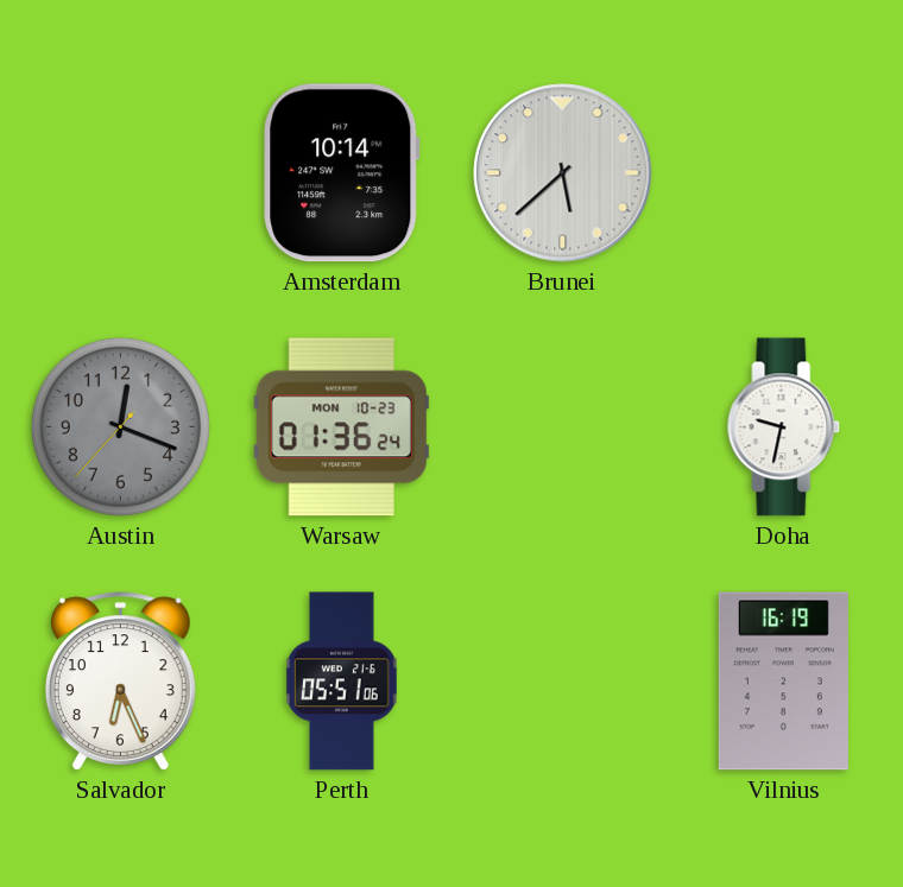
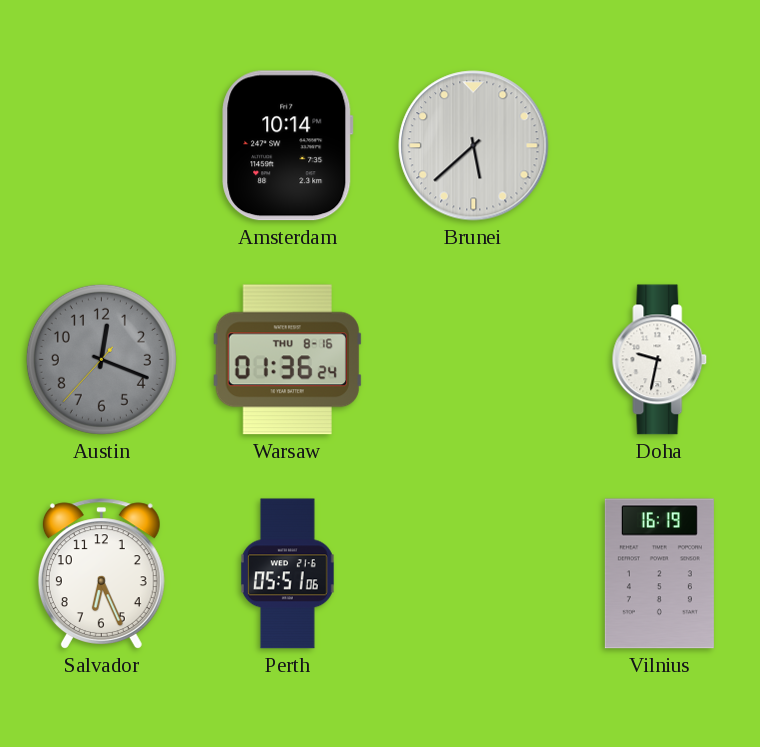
Warsaw date: MON 10-23 -> THU 8-16
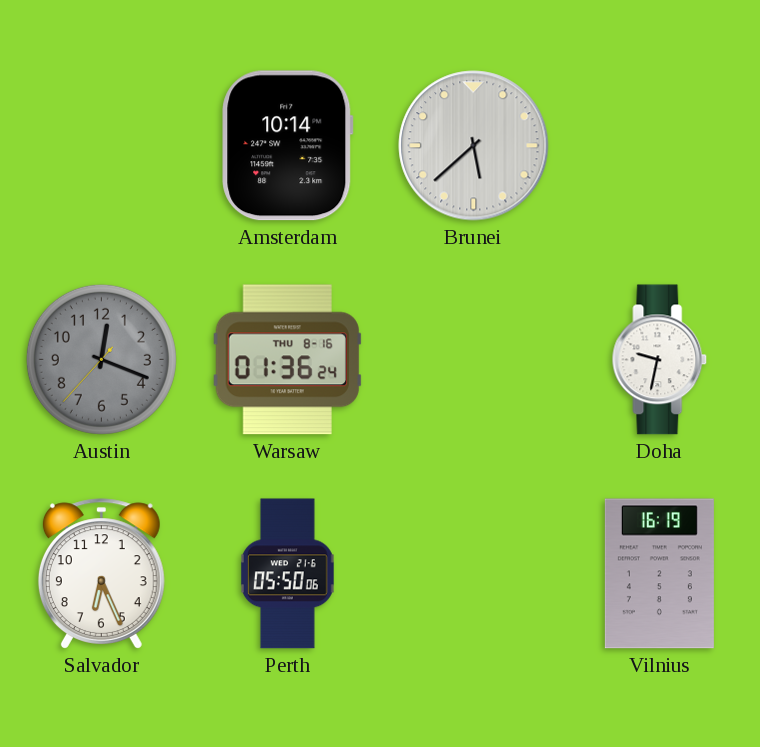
Perth: 05:51 -> 05:50
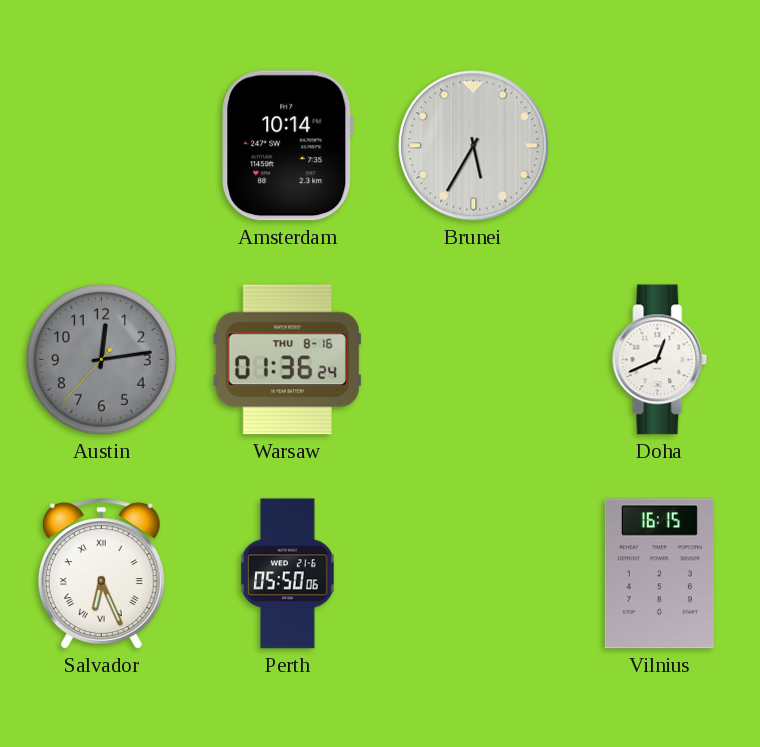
Brunei: 5:38 -> 5:35
Austin: 12:18 -> 12:13
Doha: 9:32 -> 12:41
Salvador numerals: Arabic -> Roman
Vilnius: 16:19 -> 16:15
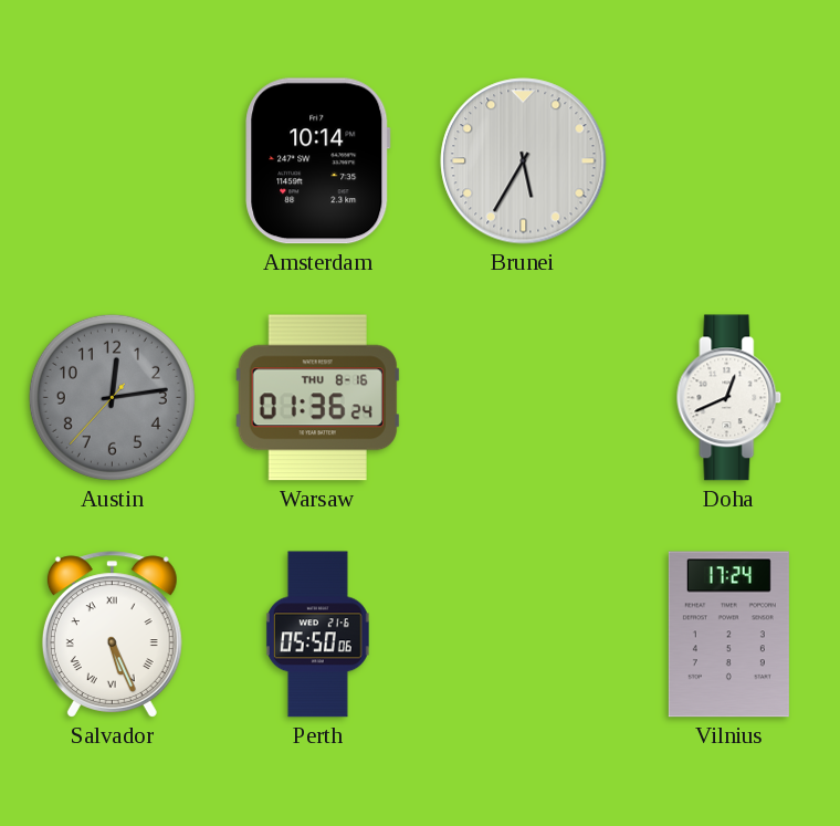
Salvador: 6:26 -> 5:26
Vilnius: 16:15 -> 17:24
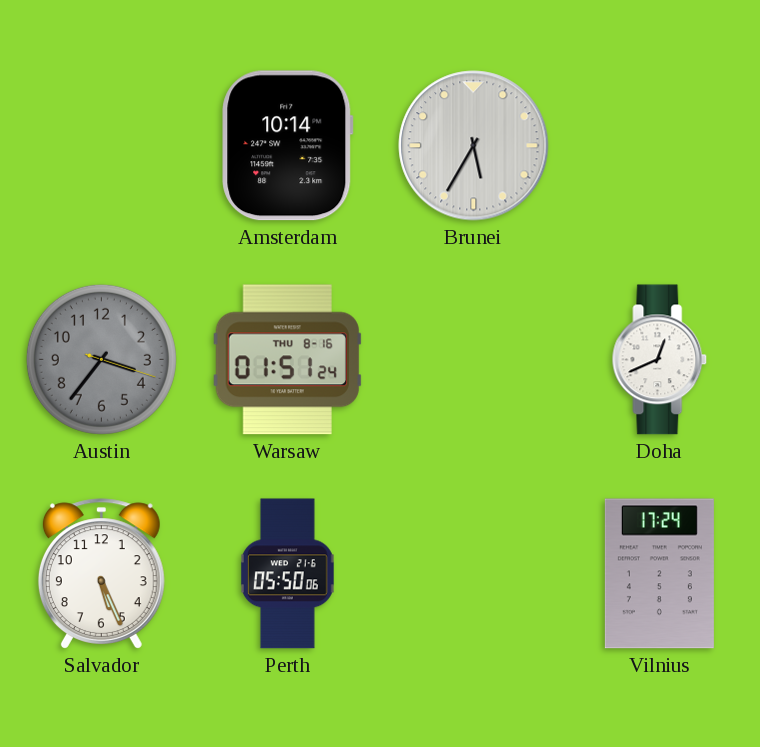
Austin: 12:13 -> 3:36
Warsaw: 01:36 -> 01:51
Salvador numerals: Roman -> Arabic
